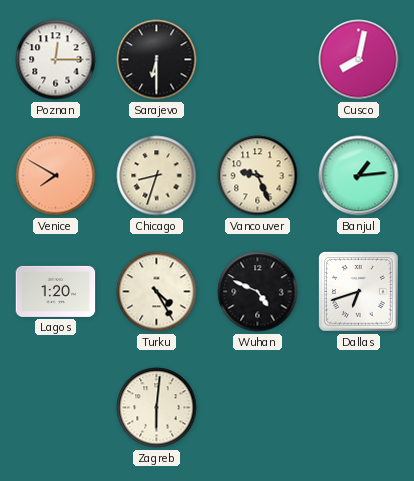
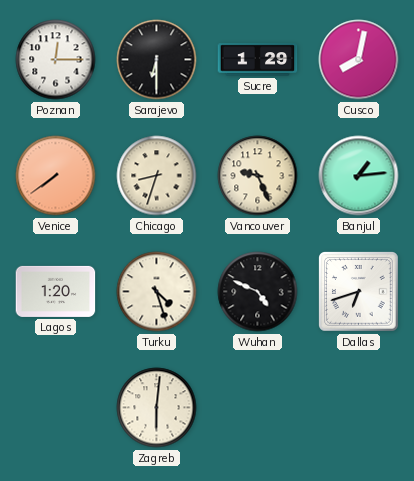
Sucre: none -> 1:29
Venice: 7:50 -> 7:39
Turku: 4:25 -> 4:27
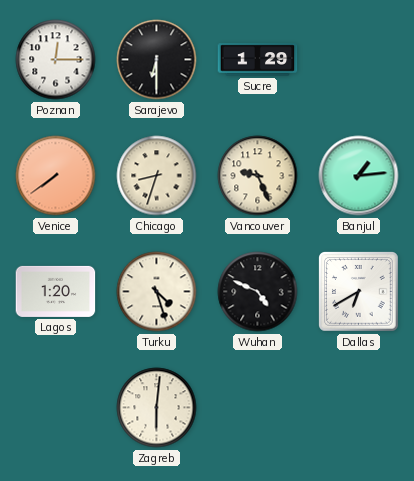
Cusco: 8:02 -> none
Dallas: 6:42 -> 6:40
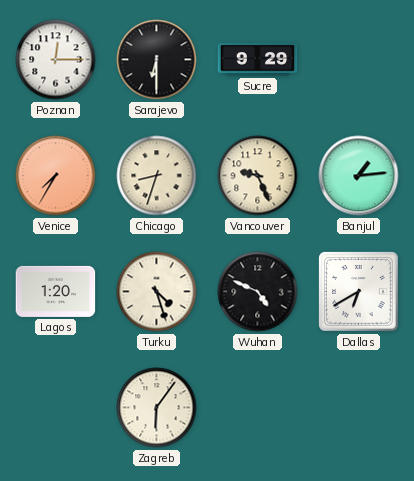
Sucre: 1:29 -> 9:29
Venice: 7:39 -> 7:35
Zagreb: 6:01 -> 6:06
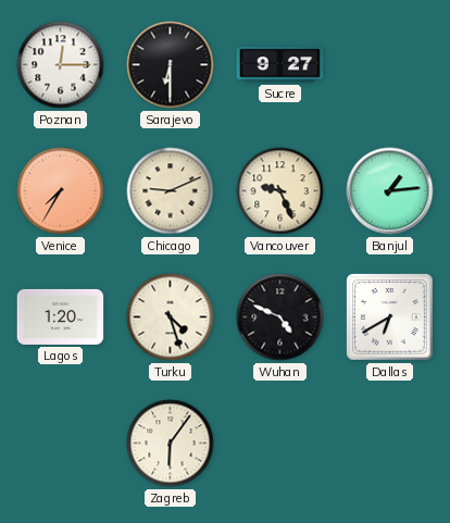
Sucre: 9:29 -> 9:27
Chicago: 8:33 -> 9:11
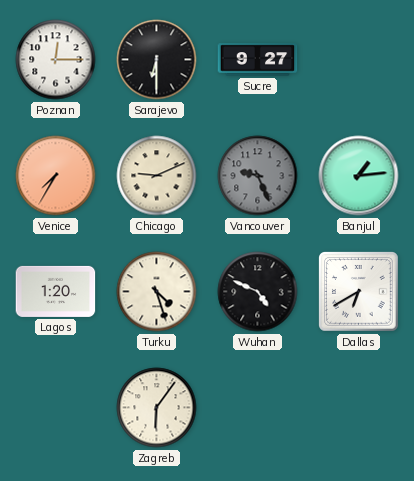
Vancouver dial: cream -> grey
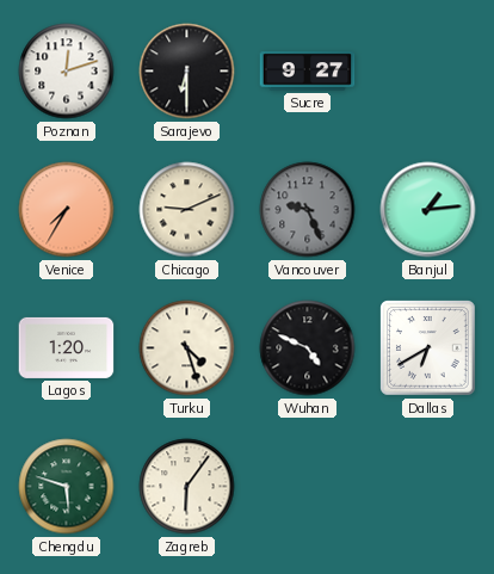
Poznan: 12:15 -> 12:12
Chengdu: none -> 5:48
